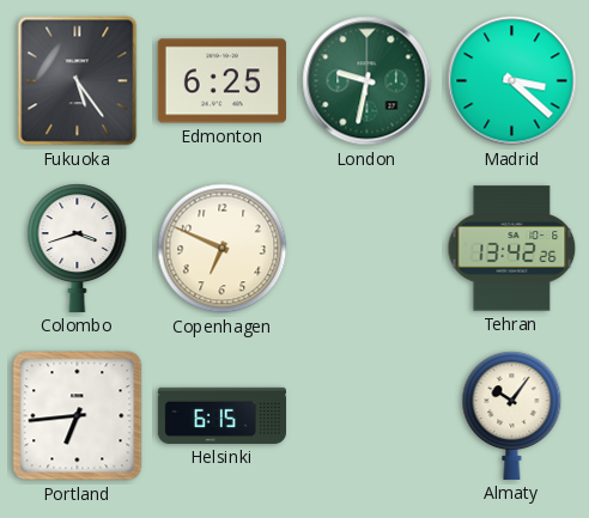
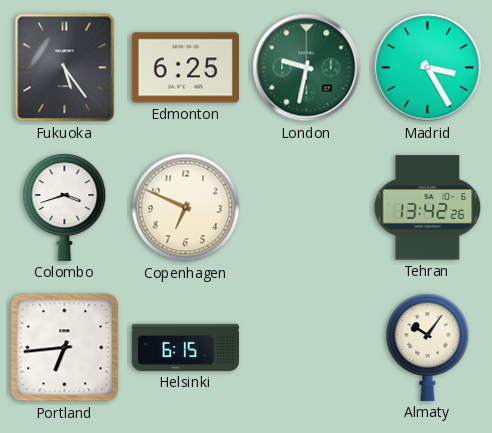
Madrid: 3:22 -> 3:25
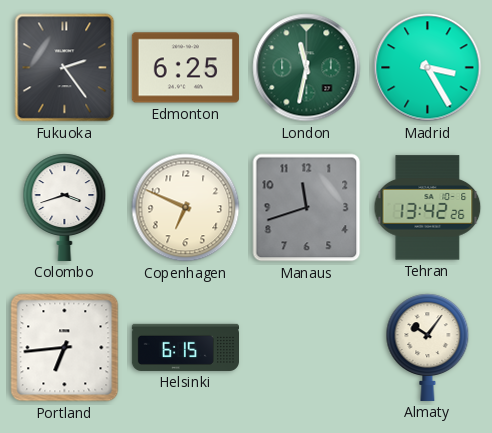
Fukuoka: 5:24 -> 2:24
London: 9:32 -> 11:32
Manaus: none -> 11:42
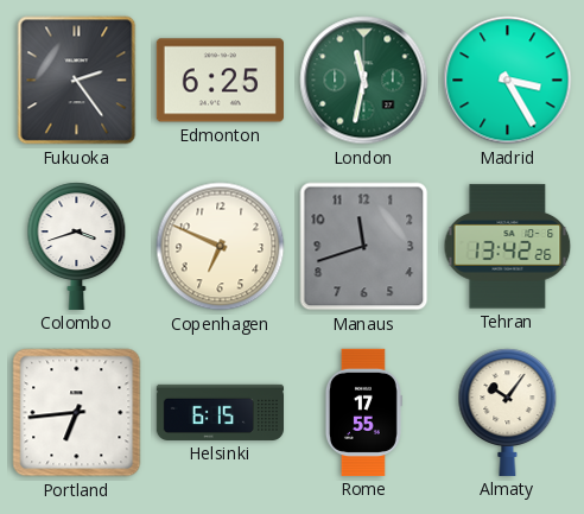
Rome: none -> 17:55
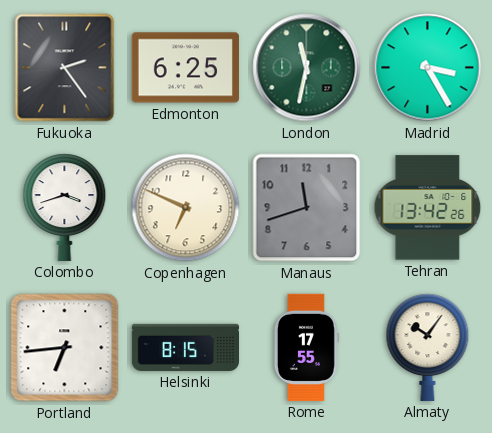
Helsinki: 6:15 -> 8:15
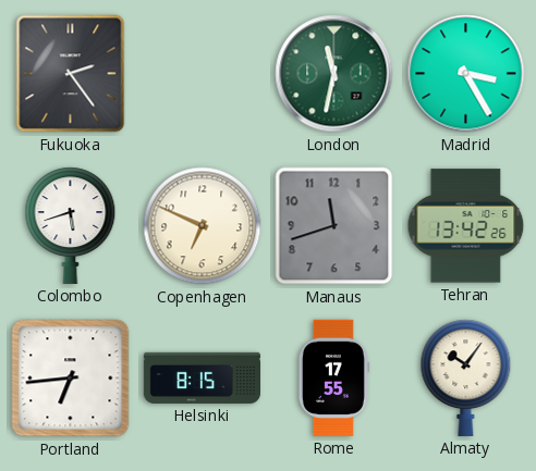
Edmonton: 6:25 -> none
Colombo: 3:42 -> 5:42
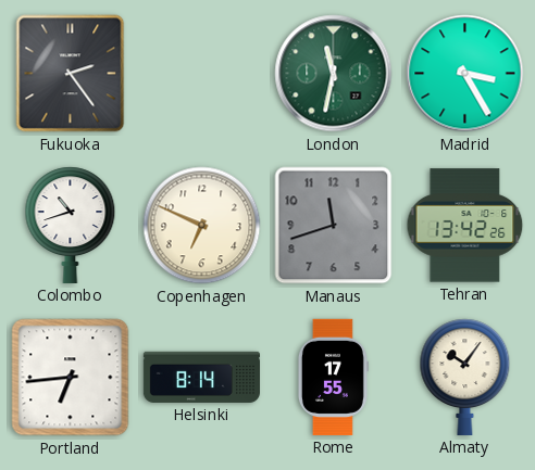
Colombo: 5:42 -> 10:42
Helsinki: 8:15 -> 8:14
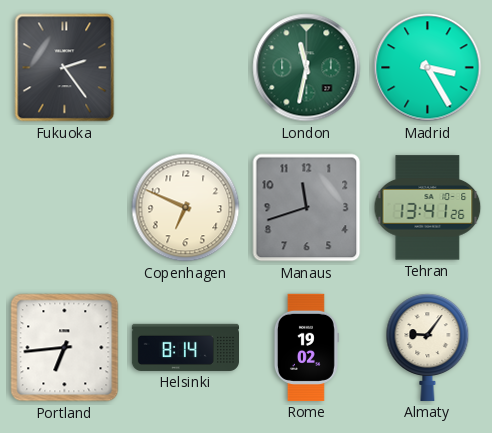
Colombo: 10:42 -> none
Tehran: 13:42 -> 13:41
Rome: 17:55 -> 19:02
Almaty: 10:06 -> 9:06
